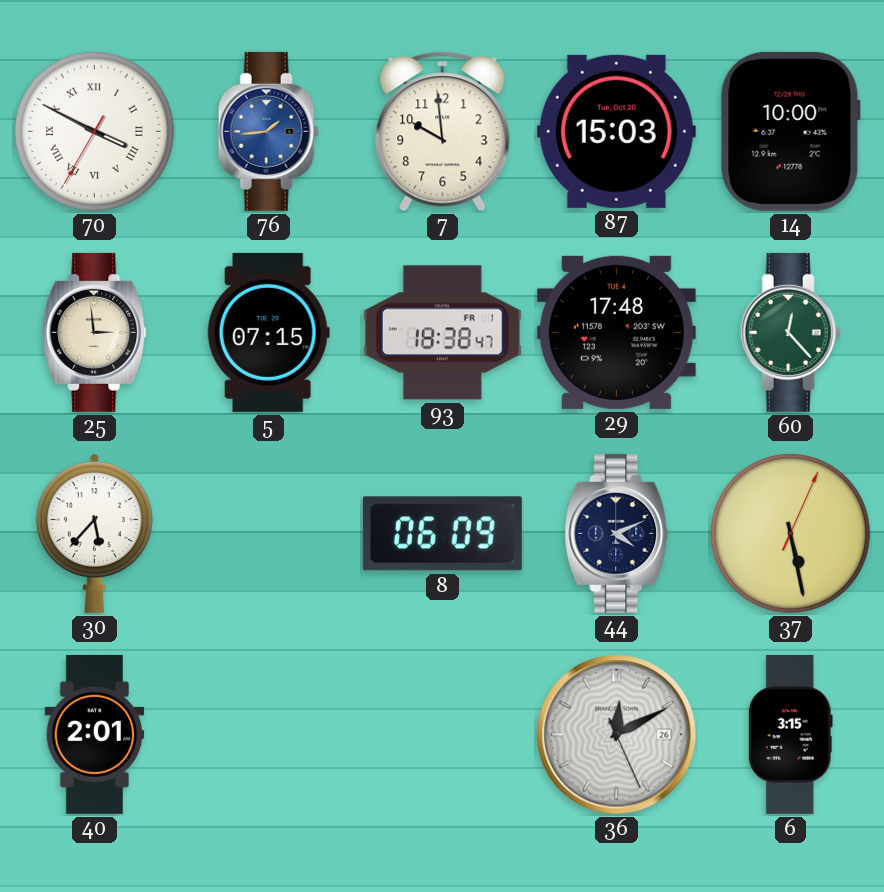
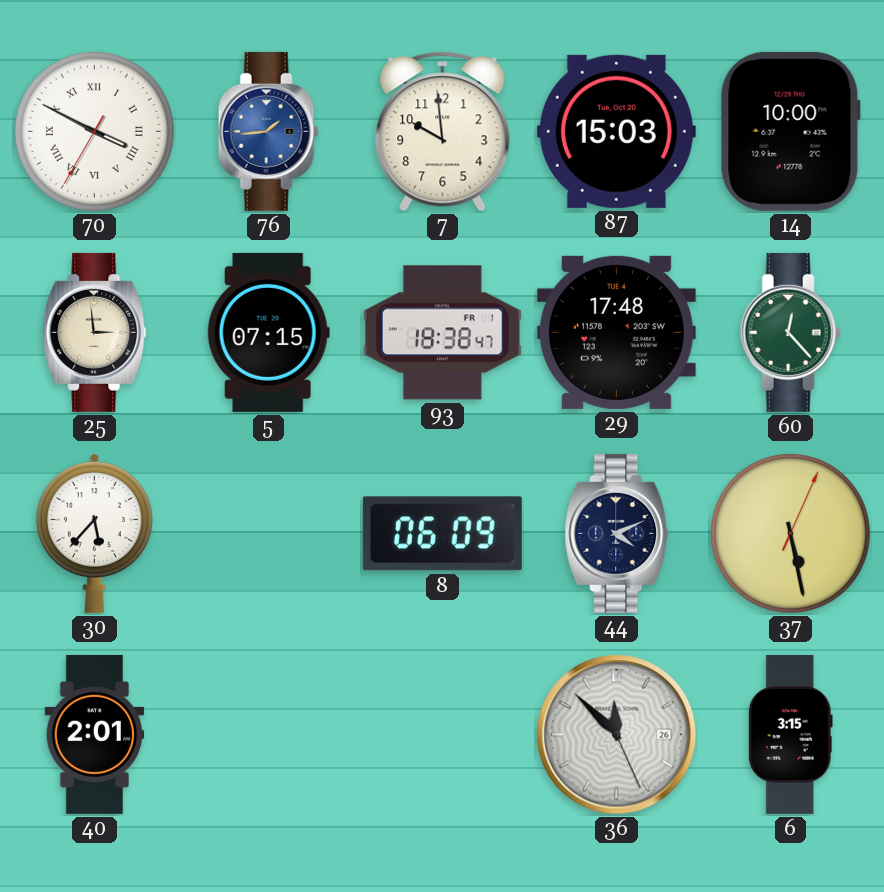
36: 12:10 -> 11:52
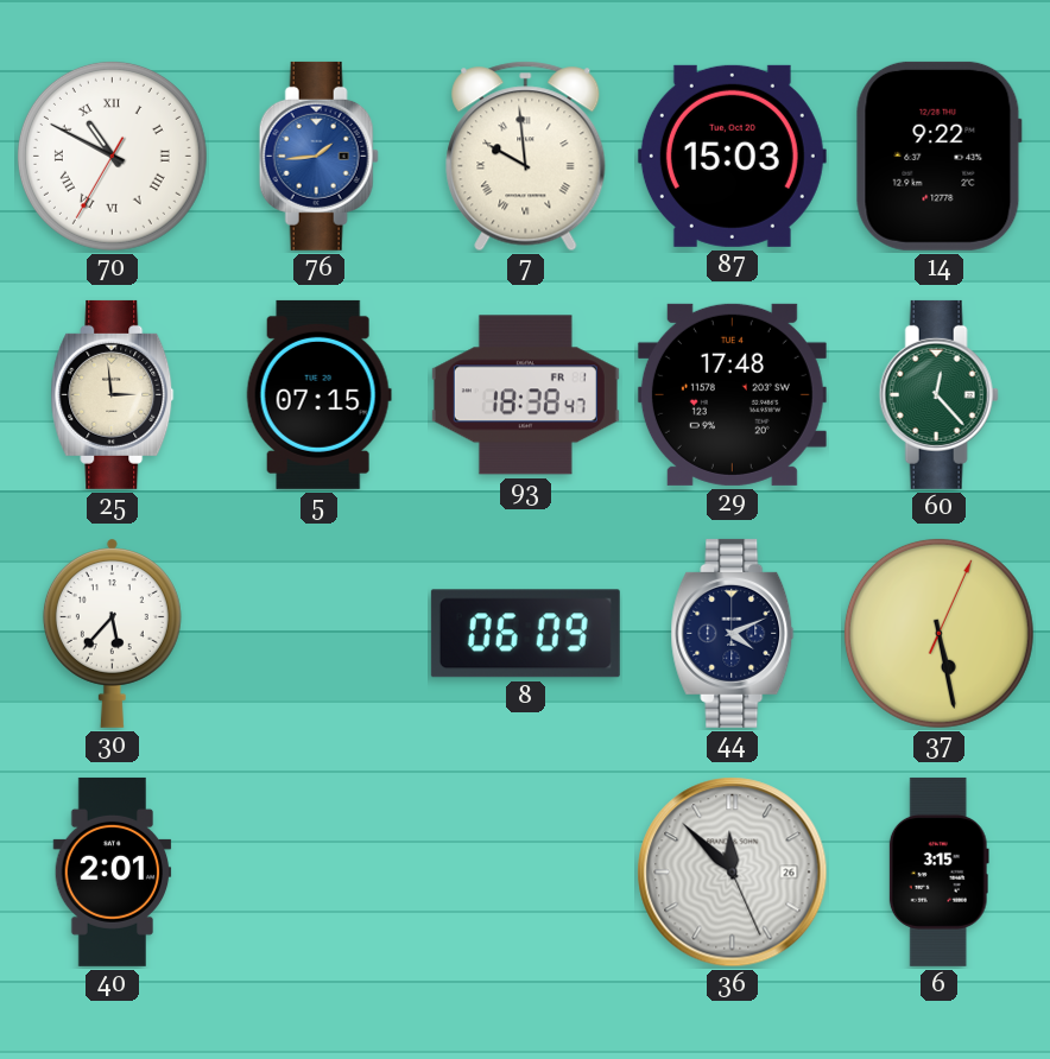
70: 3:49 -> 10:49
7 numerals: Arabic -> Roman
14: 10:00 -> 9:22
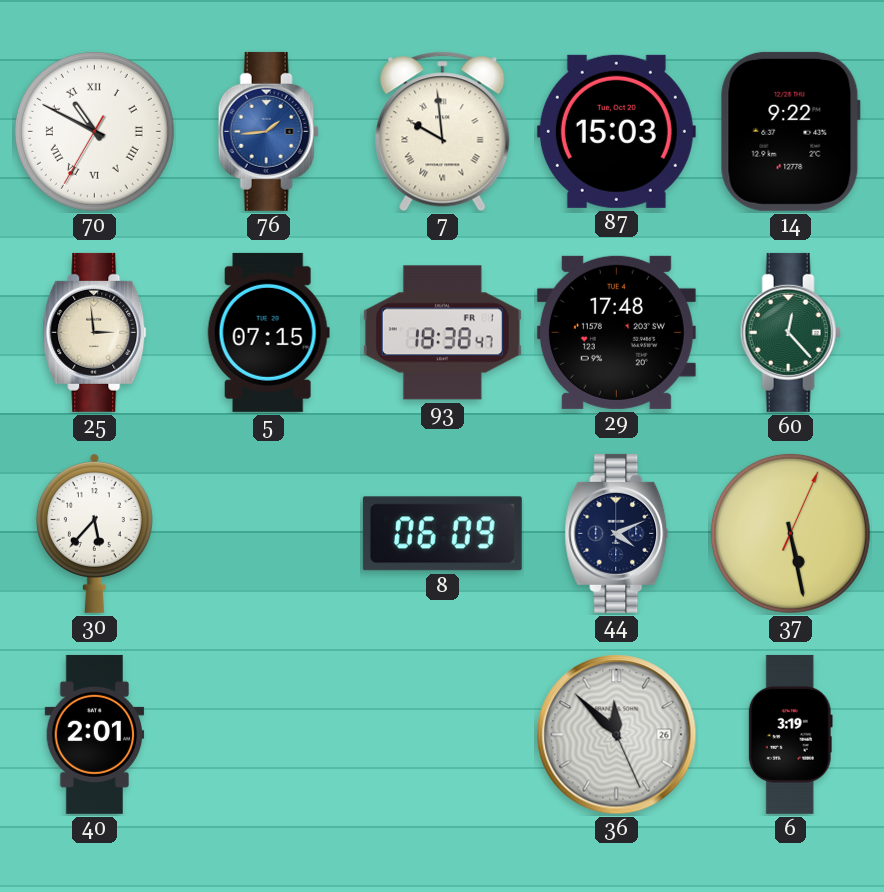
6: 3:15 -> 3:19
